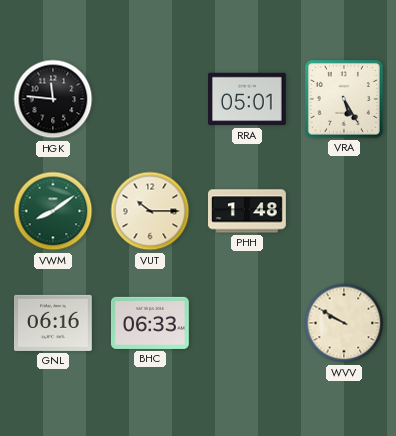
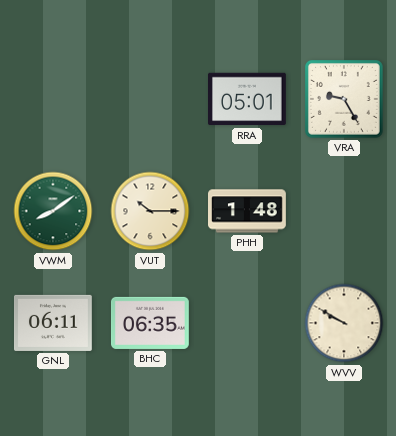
HGK: 11:46 -> none
VRA: 5:25 -> 9:25
GNL: 06:16 -> 06:11
BHC: 06:33 -> 06:35
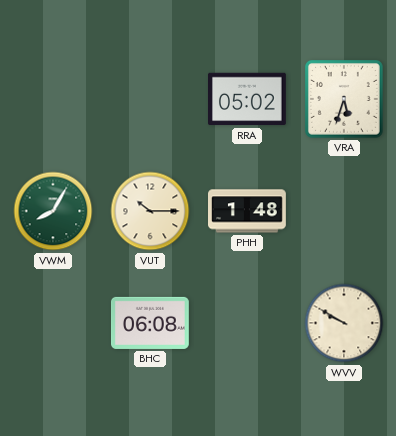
RRA: 05:01 -> 05:02
VRA: 9:25 -> 5:33
VWM: 8:09 -> 8:05
GNL: 06:11 -> none
BHC: 06:35 -> 06:08
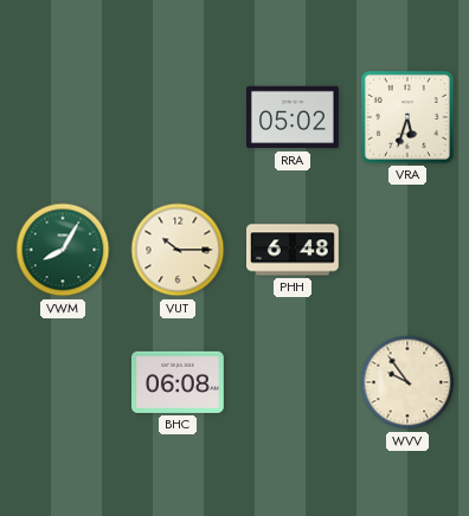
PHH: 1:48 -> 6:48
WVV: 9:50 -> 9:54
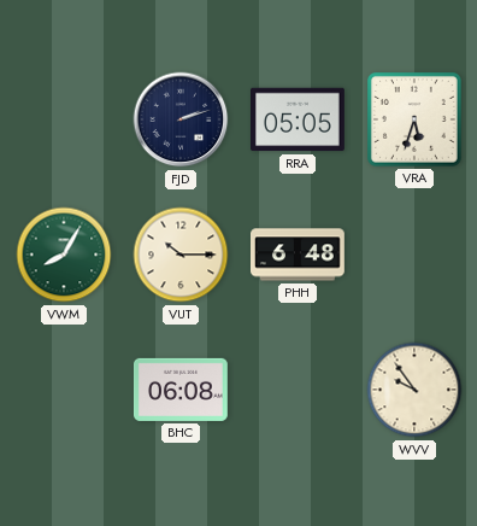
FJD: none -> 2:12
RRA: 05:02 -> 05:05
